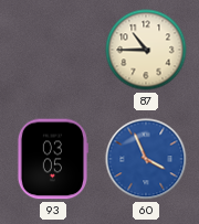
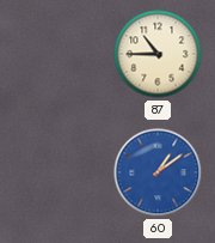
93: 03:05 -> none
60: 3:56 -> 1:09
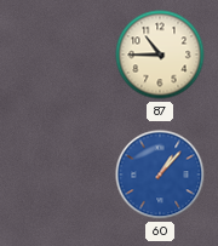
60: 1:09 -> 1:07
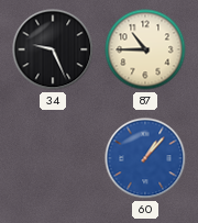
34: none -> 9:26
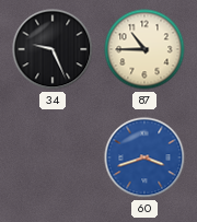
60: 1:07 -> 3:42
